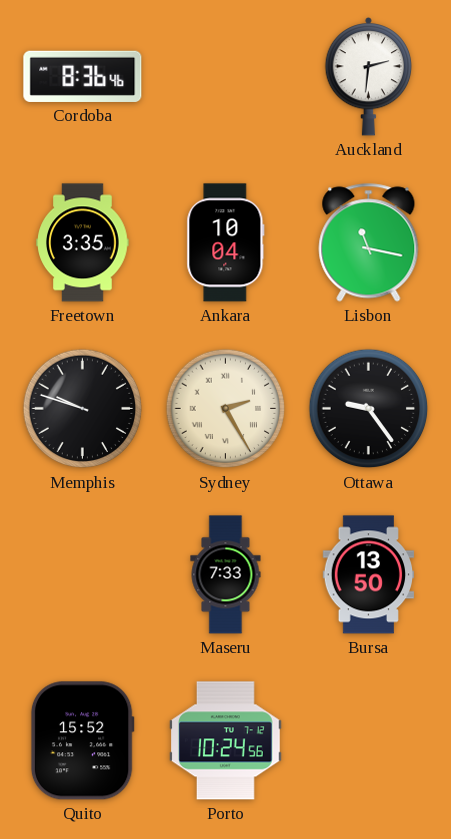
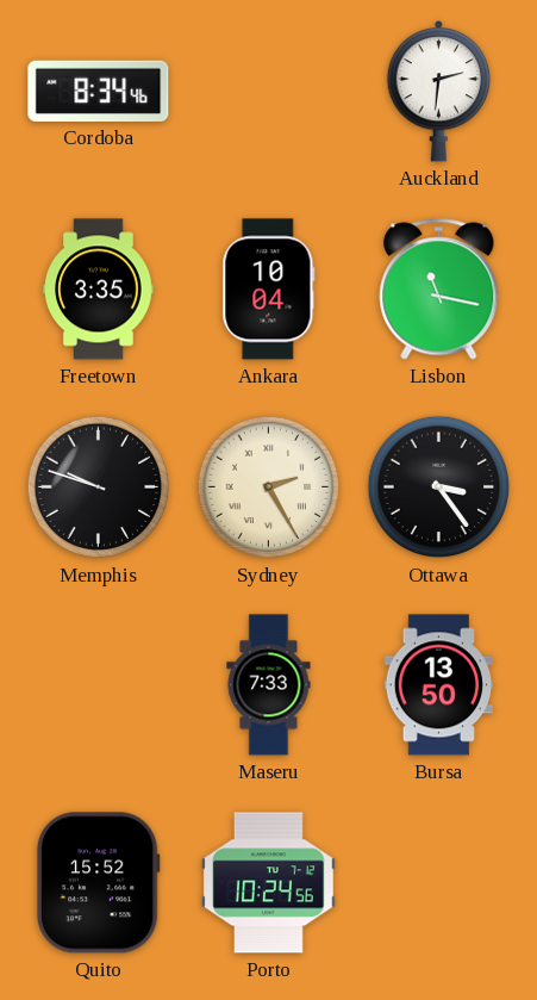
Cordoba: 8:36 -> 8:34
Ottawa: 9:24 -> 3:24
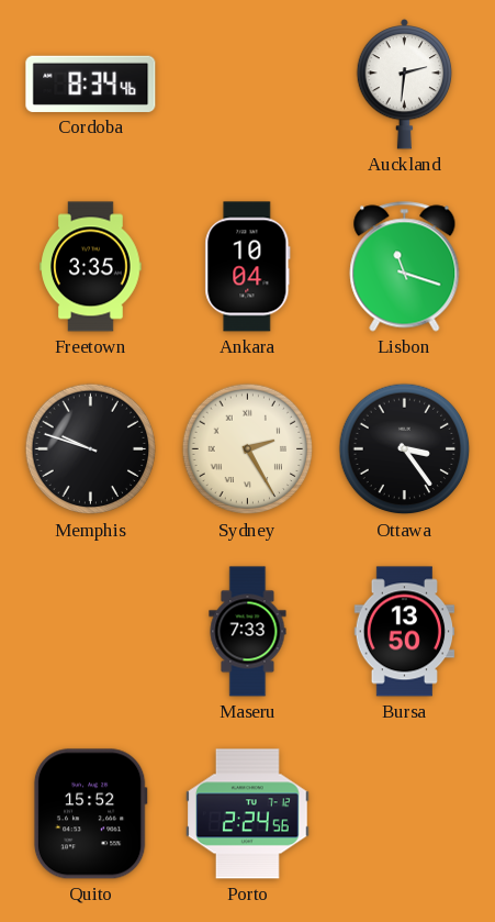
Lisbon: 11:17 -> 11:18
Porto: 10:24 -> 2:24
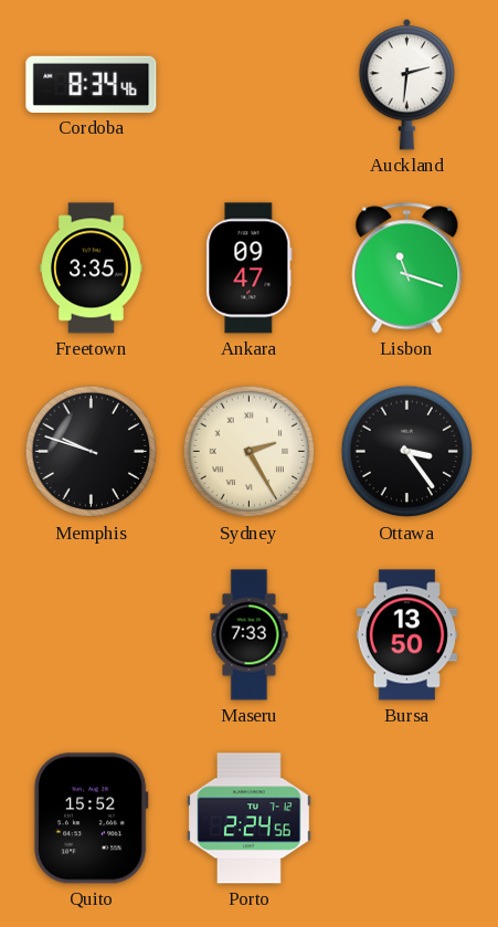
Ankara: 10:04 -> 09:47
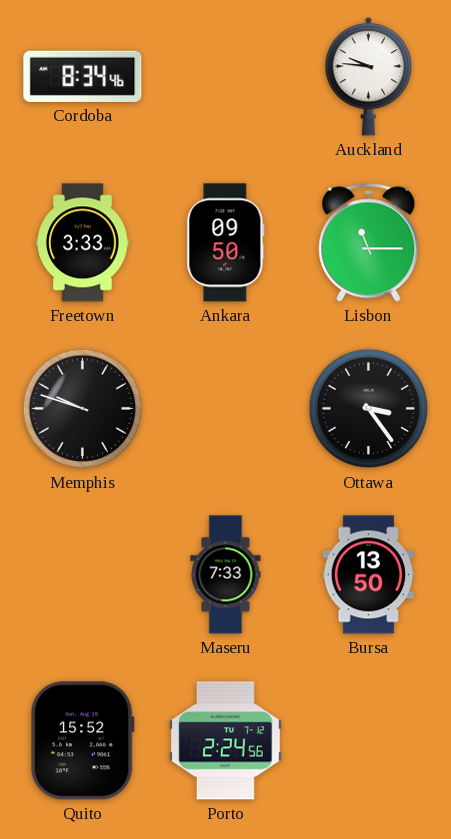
Auckland: 2:31 -> 9:46
Freetown: 3:35 -> 3:33
Ankara: 09:47 -> 09:50
Lisbon: 11:18 -> 11:15
Sydney: 2:25 -> none
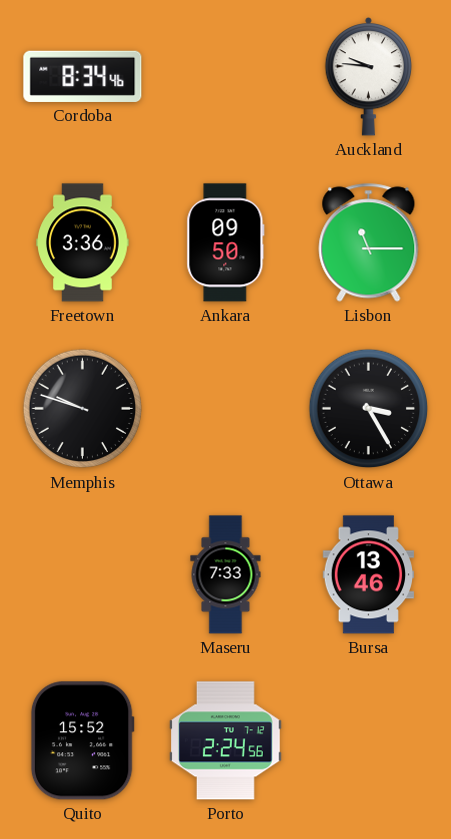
Freetown: 3:33 -> 3:36
Ottawa: 3:24 -> 3:25
Bursa: 13:50 -> 13:46
